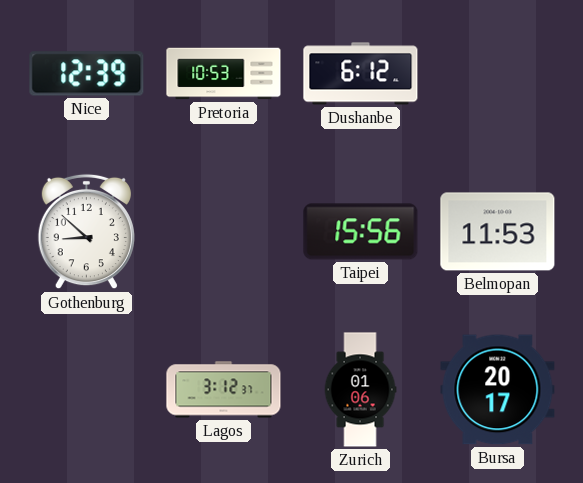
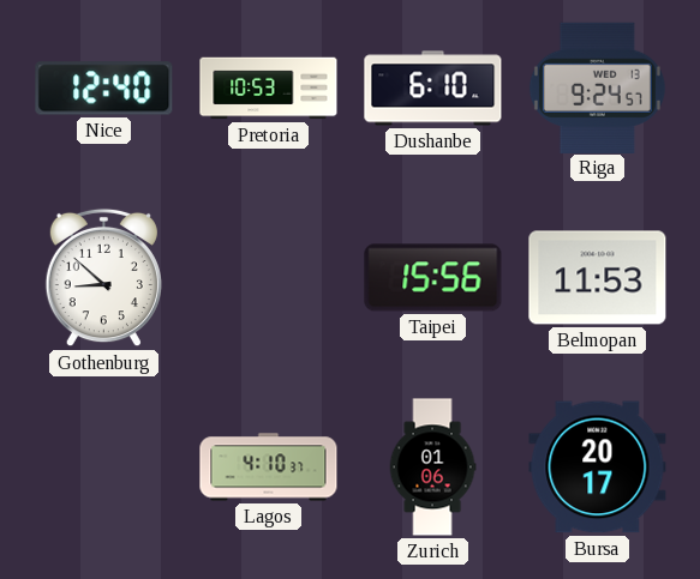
Nice: 12:39 -> 12:40
Dushanbe: 6:12 -> 6:10
Riga: none -> 9:24
Lagos: 3:12 -> 4:10
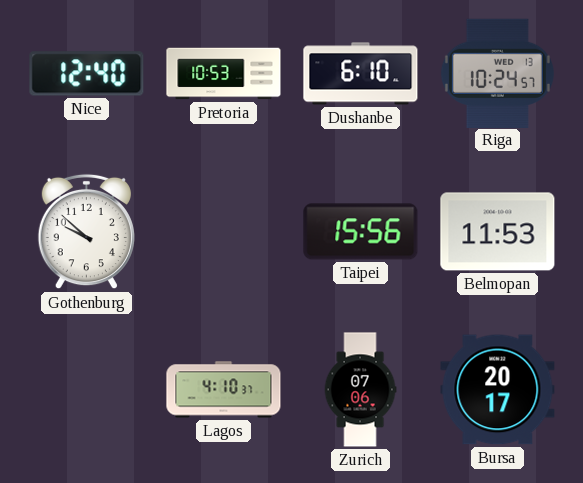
Riga: 9:24 -> 10:24
Gothenburg: 8:52 -> 9:52
Zurich: 01:06 -> 07:06
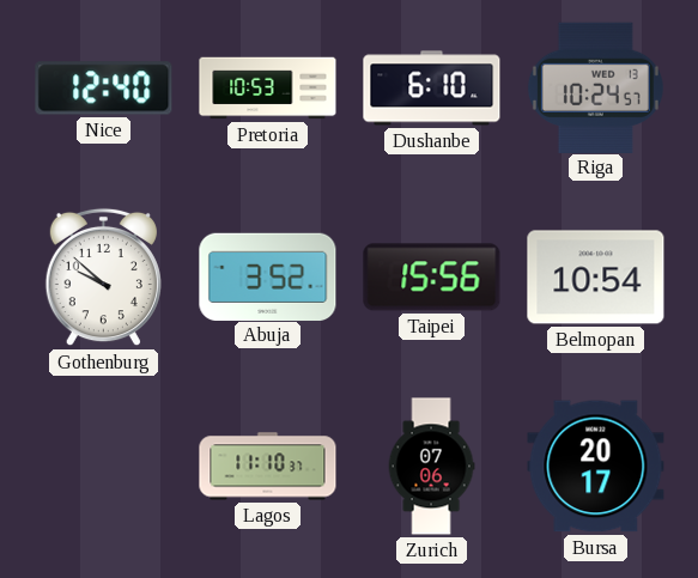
Abuja: none -> 3:52
Belmopan: 11:53 -> 10:54
Lagos: 4:10 -> 11:10
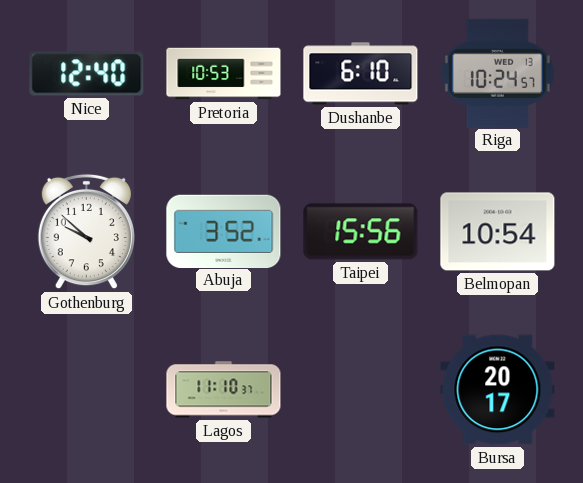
Zurich: 07:06 -> none
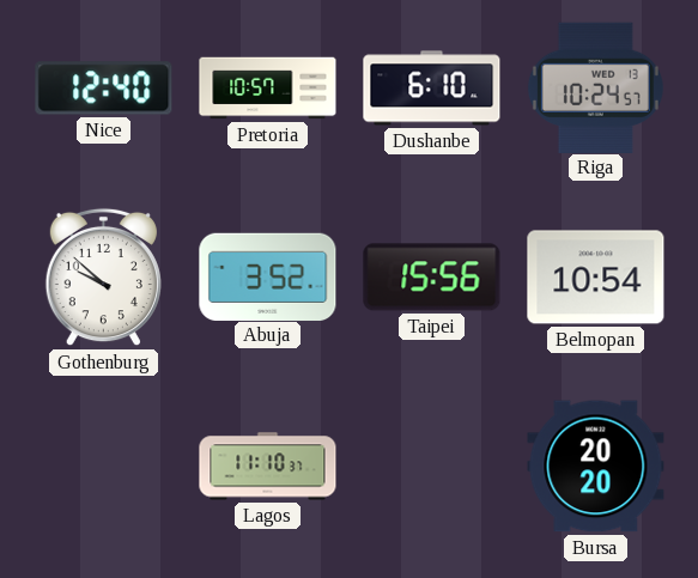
Pretoria: 10:53 -> 10:57
Bursa: 20:17 -> 20:20
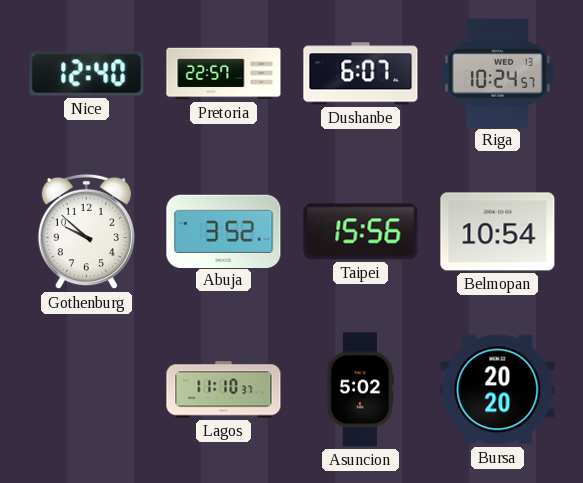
Pretoria: 10:57 -> 22:57
Dushanbe: 6:10 -> 6:07
Asuncion: none -> 5:02
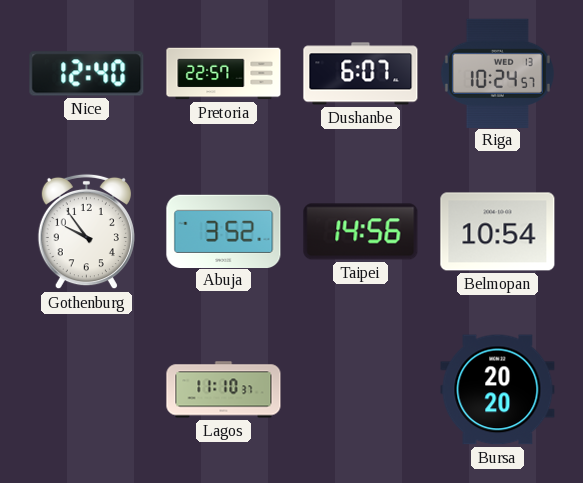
Gothenburg: 9:52 -> 9:54
Taipei: 15:56 -> 14:56
Asuncion: 5:02 -> none
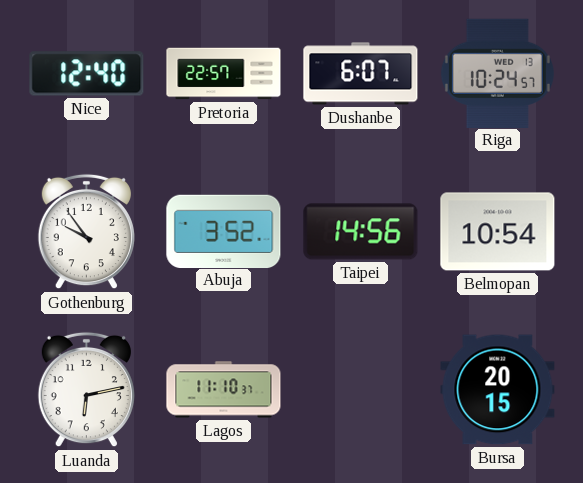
Luanda: none -> 6:13
Bursa: 20:20 -> 20:15
